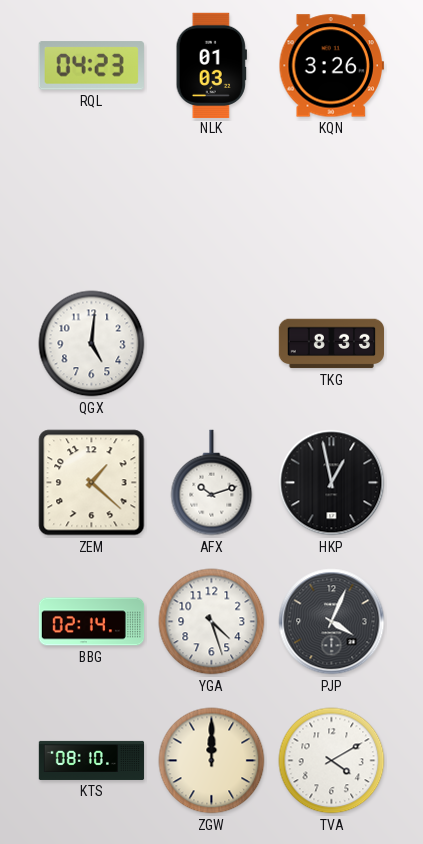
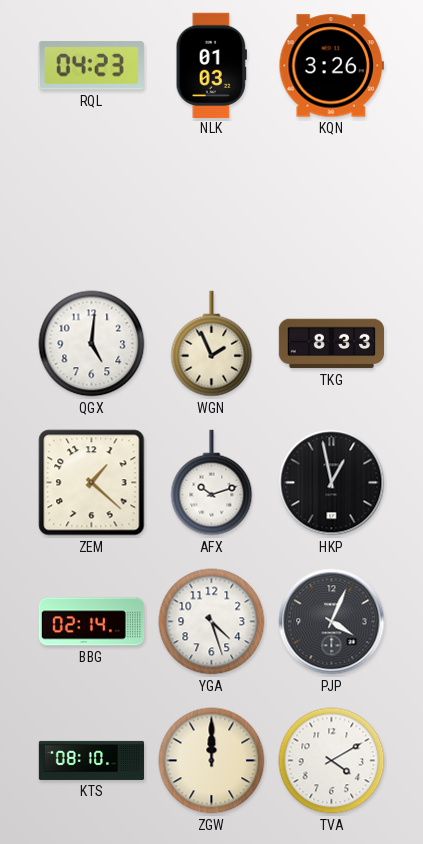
WGN: none -> 1:56
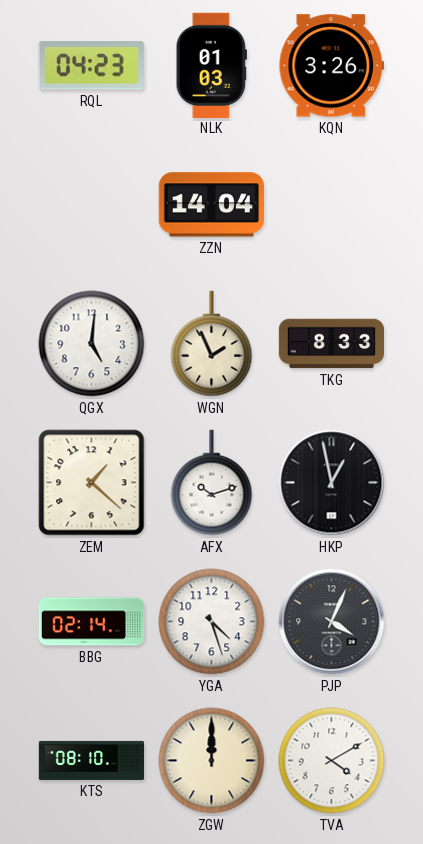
ZZN: none -> 14:04
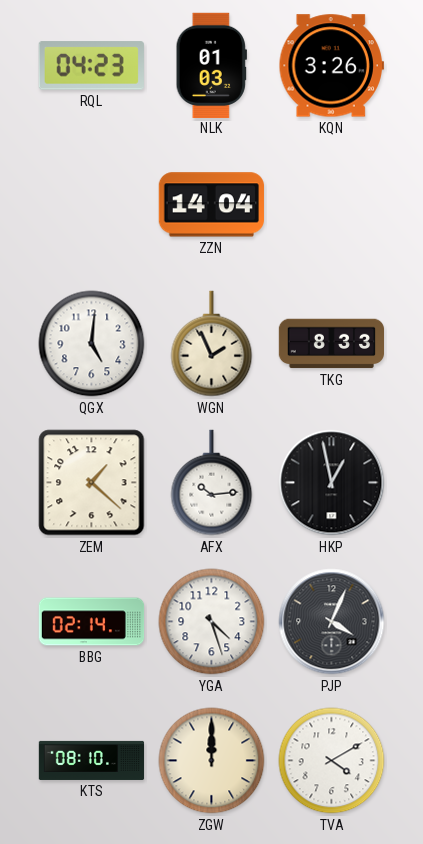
AFX: 10:12 -> 10:14
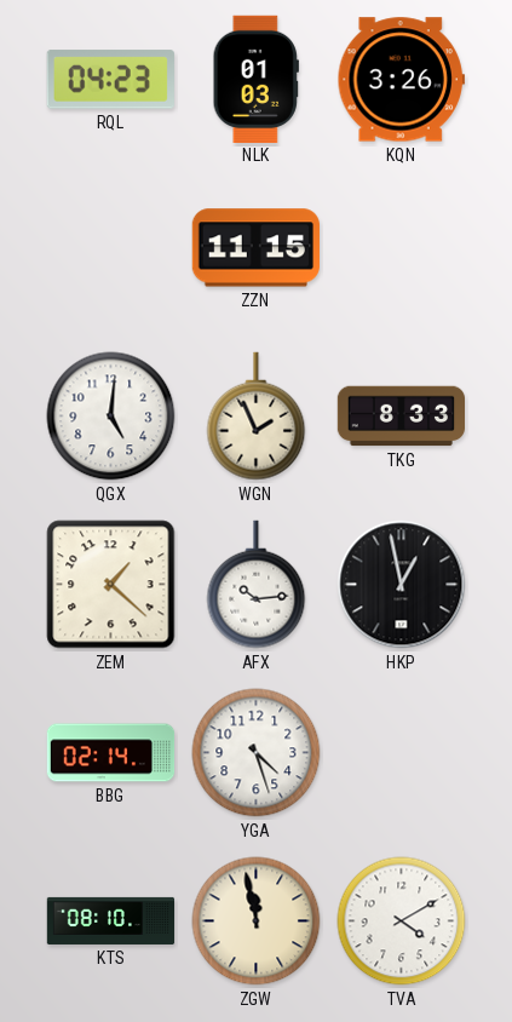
ZZN: 14:04 -> 11:15
PJP: 4:04 -> none
ZGW: 12:00 -> 11:58
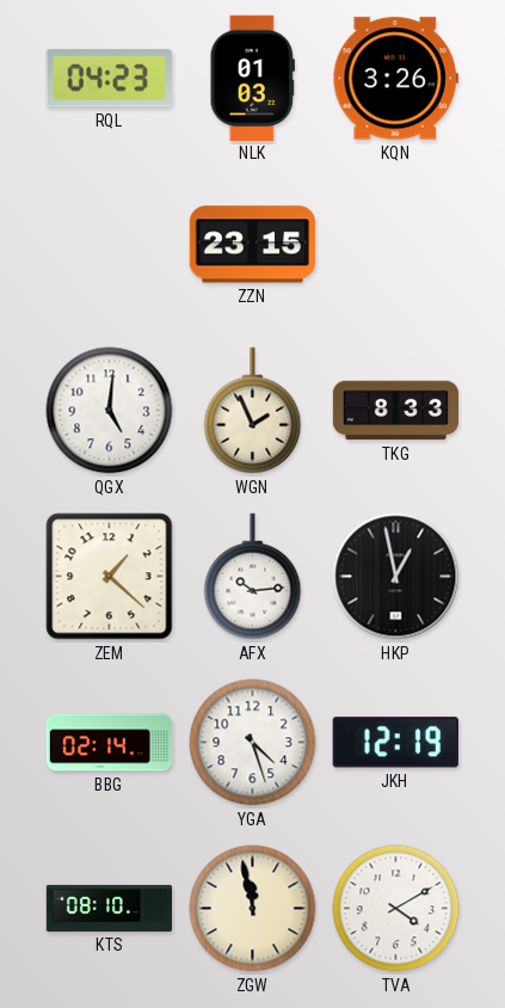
ZZN: 11:15 -> 23:15
JKH: none -> 12:19
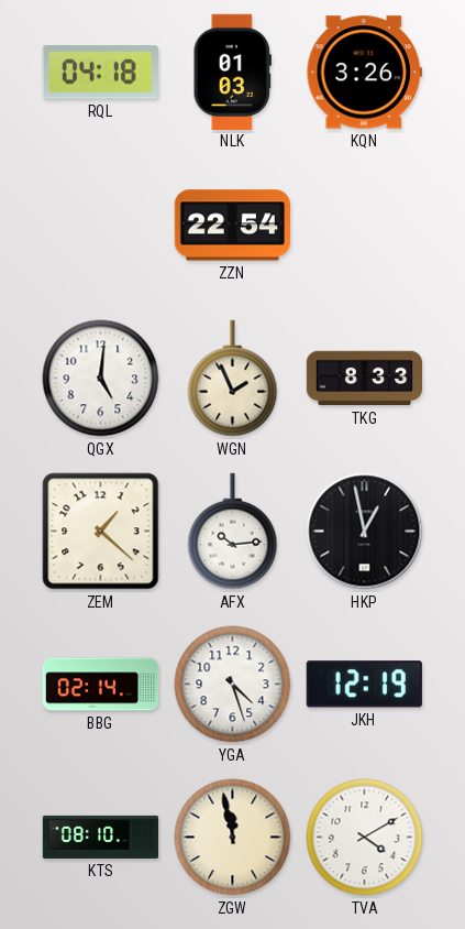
RQL: 04:23 -> 04:18
ZZN: 23:15 -> 22:54
